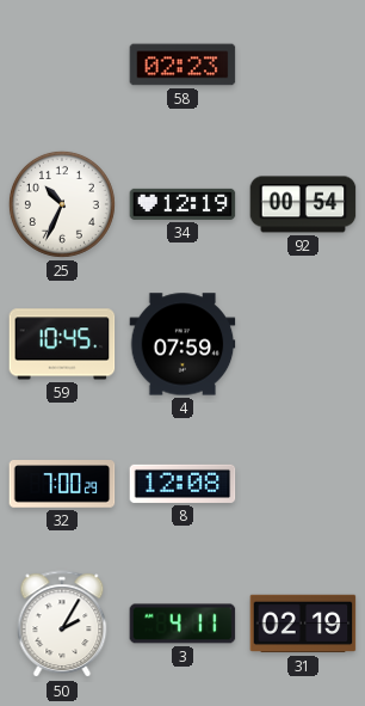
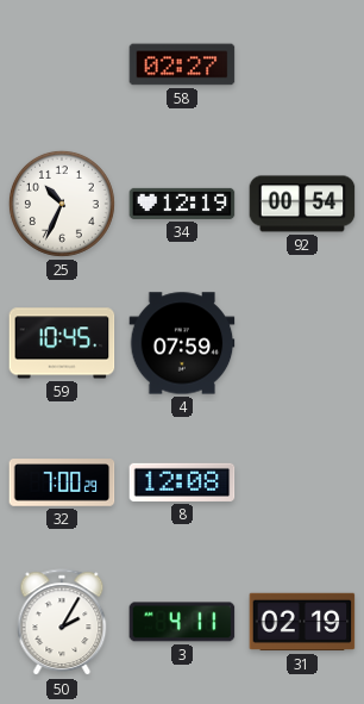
58: 02:23 -> 02:27
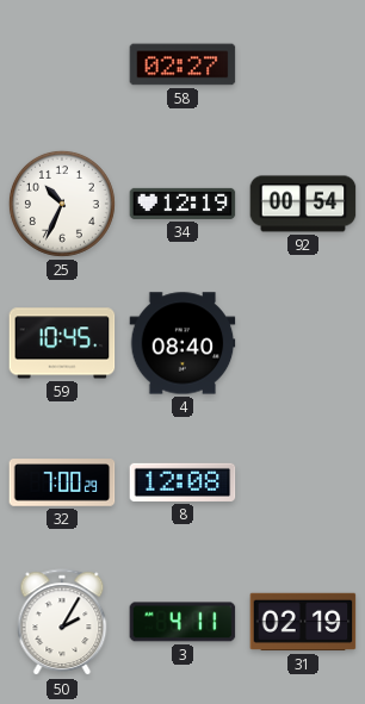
4: 07:59 -> 08:40
